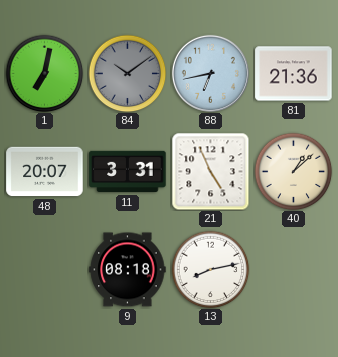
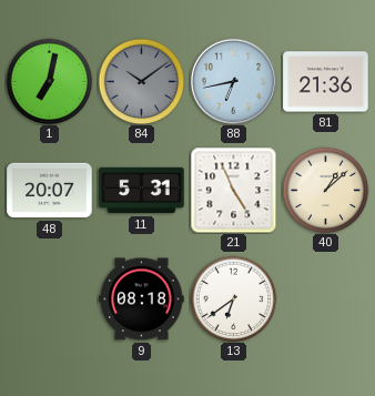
11: 3:31 -> 5:31
13: 8:13 -> 6:39
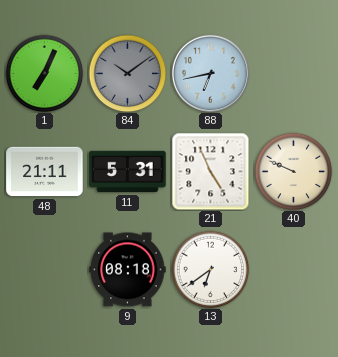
1: 7:02 -> 7:04
81: 21:36 -> none
48: 20:07 -> 21:11
40: 1:08 -> 9:49
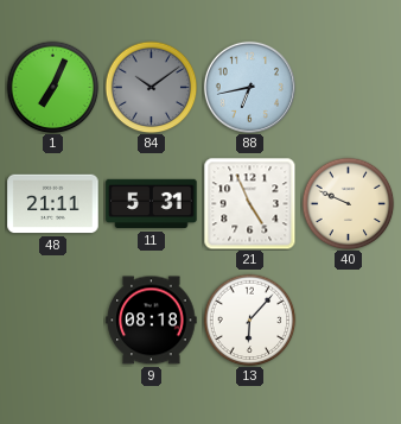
13: 6:39 -> 6:07
